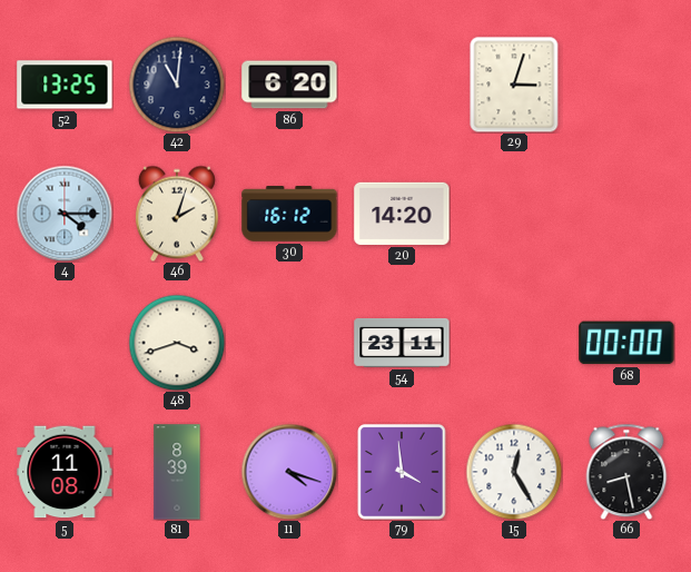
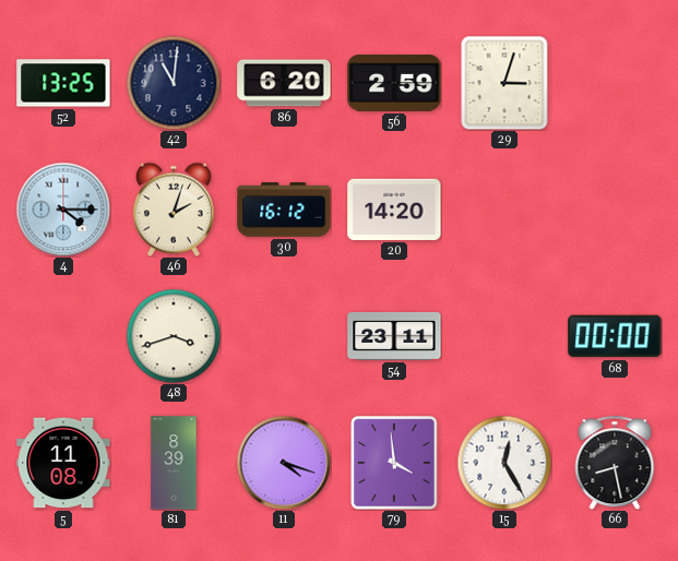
56: none -> 2:59
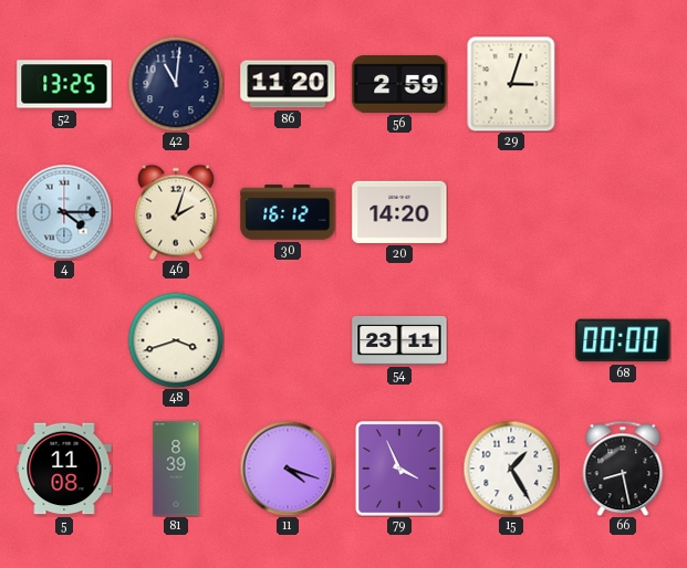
86: 6:20 -> 11:20
79: 3:59 -> 3:56
15: 12:25 -> 1:25
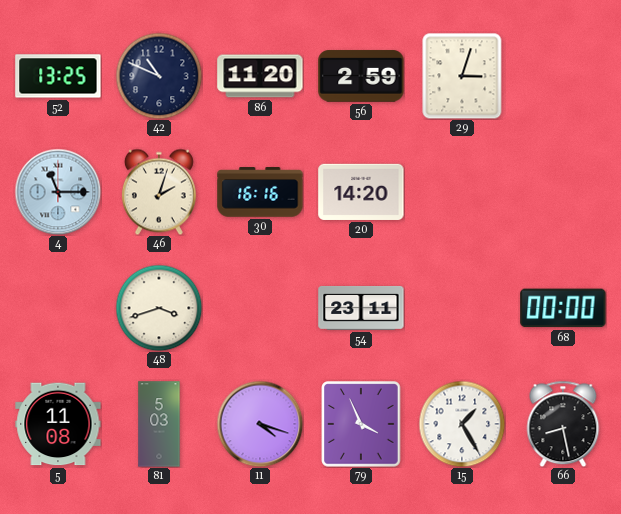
42: 11:01 -> 10:49
4: 4:15 -> 11:15
30: 16:12 -> 16:16
81: 8:39 -> 5:03
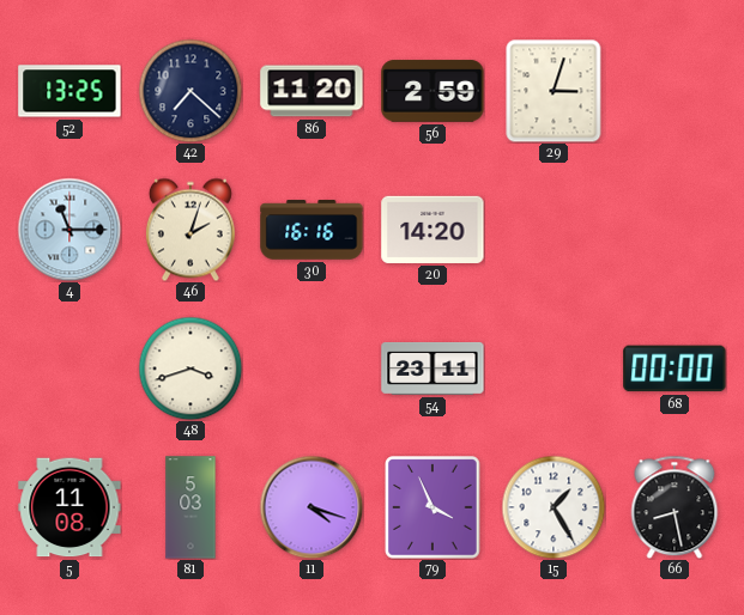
42: 10:49 -> 7:22
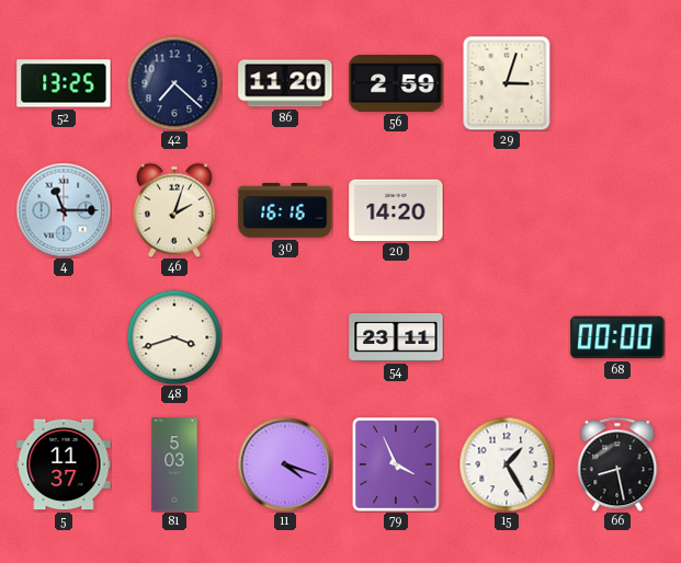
5: 11:08 -> 11:37
